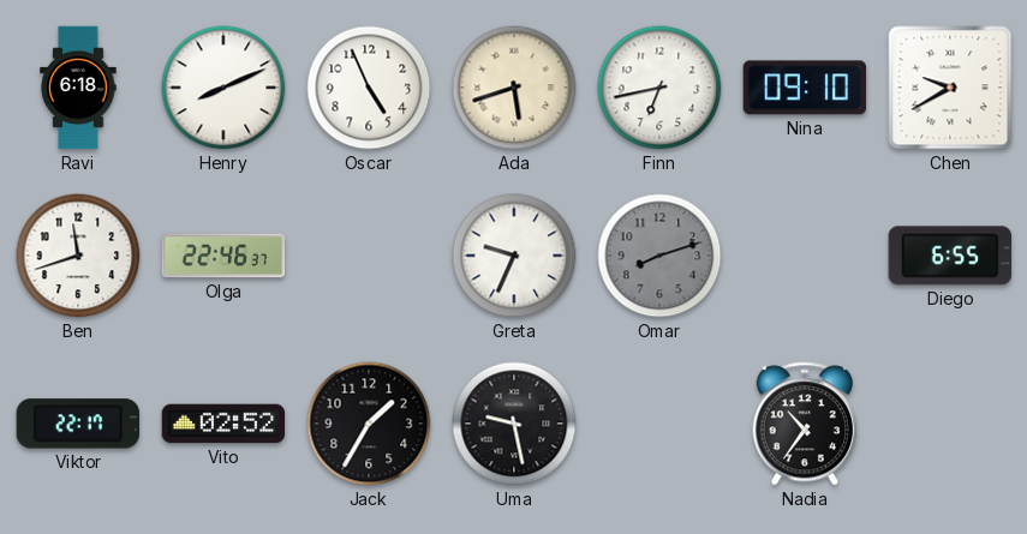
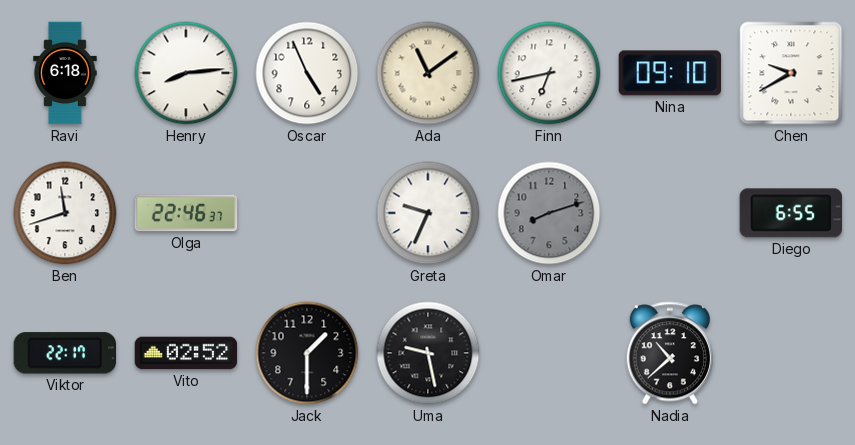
Henry: 8:11 -> 8:14
Ada: 5:42 -> 11:09
Jack: 1:35 -> 1:30
Nadia: 10:36 -> 10:38
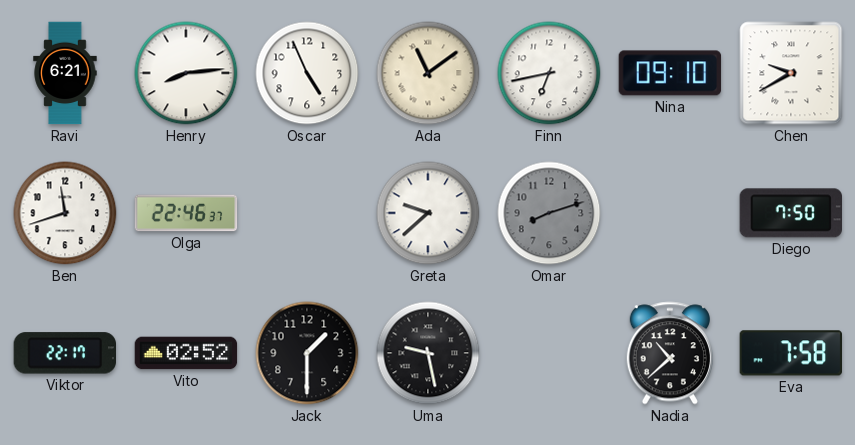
Ravi: 6:18 -> 6:21
Greta: 9:34 -> 9:38
Diego: 6:55 -> 7:50
Eva: none -> 7:58
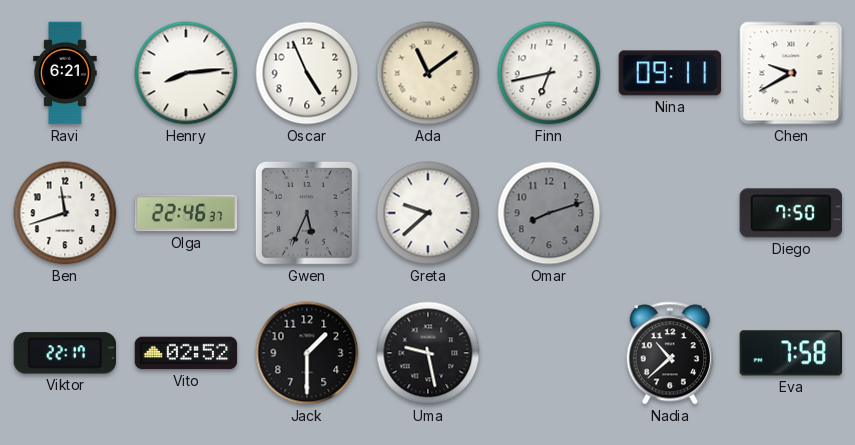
Nina: 09:10 -> 09:11
Gwen: none -> 5:34
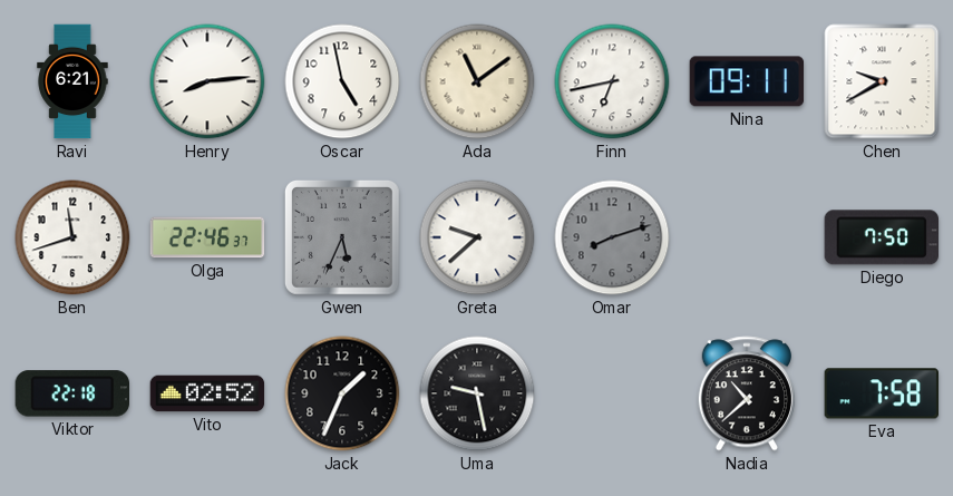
Oscar: 4:56 -> 4:58
Viktor: 22:17 -> 22:18
Jack: 1:30 -> 1:34
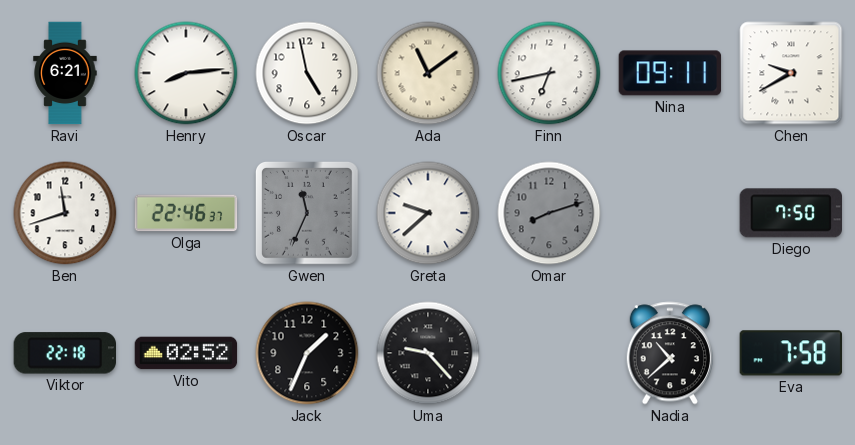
Gwen: 5:34 -> 11:34
Uma: 9:28 -> 9:23
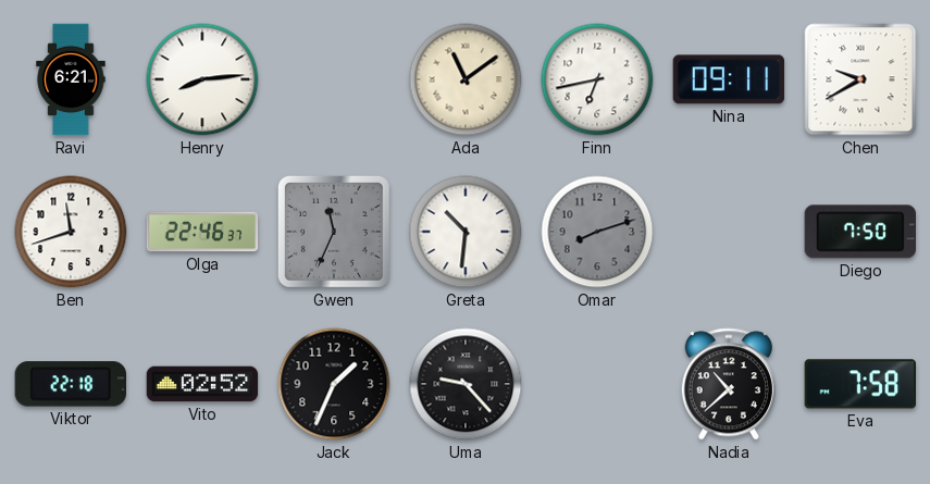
Oscar: 4:58 -> none
Greta: 9:38 -> 10:31
